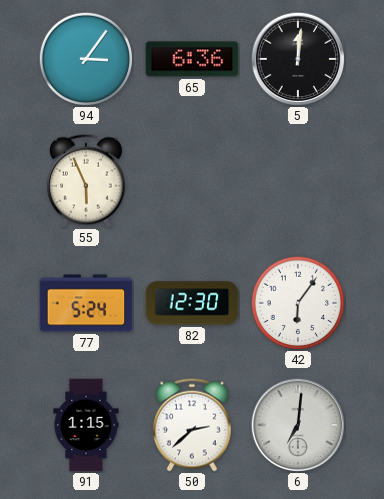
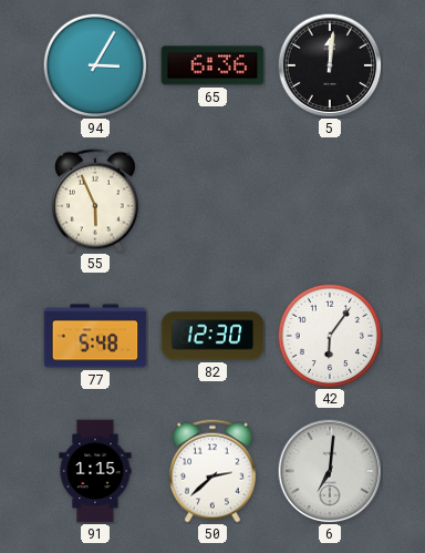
94: 3:06 -> 3:05
77: 5:24 -> 5:48
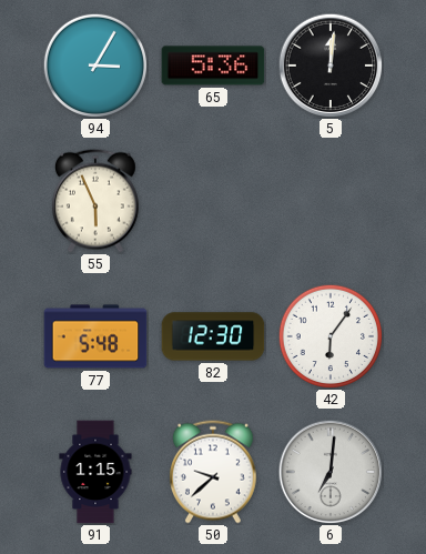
65: 6:36 -> 5:36
50: 2:38 -> 9:38
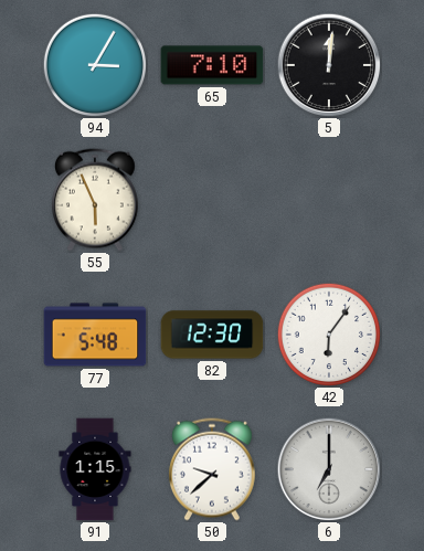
65: 5:36 -> 7:10
6: 7:01 -> 7:00
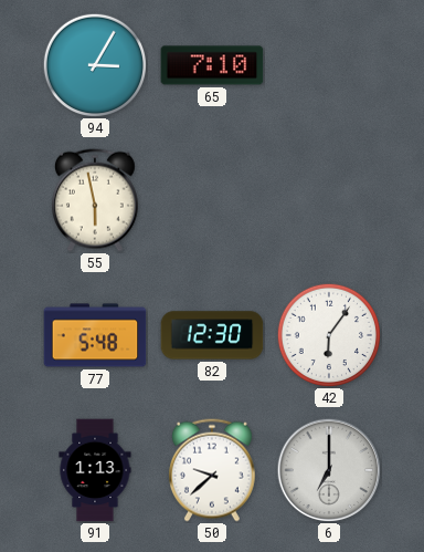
5: 12:01 -> none
55: 5:56 -> 5:58
91: 1:15 -> 1:13
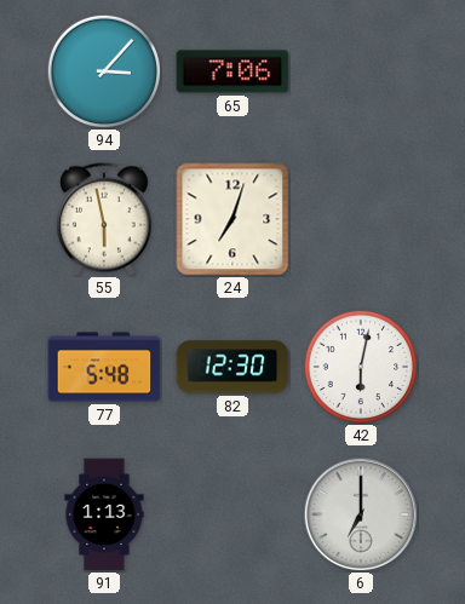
94: 3:05 -> 3:07
65: 7:10 -> 7:06
24: none -> 7:03
42: 6:06 -> 6:02
50: 9:38 -> none
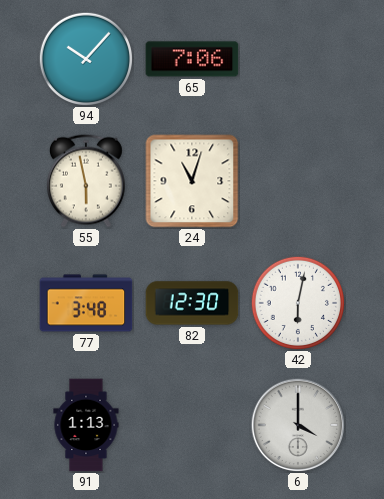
94: 3:07 -> 10:07
24: 7:03 -> 11:03
77: 5:48 -> 3:48
6: 7:00 -> 4:00
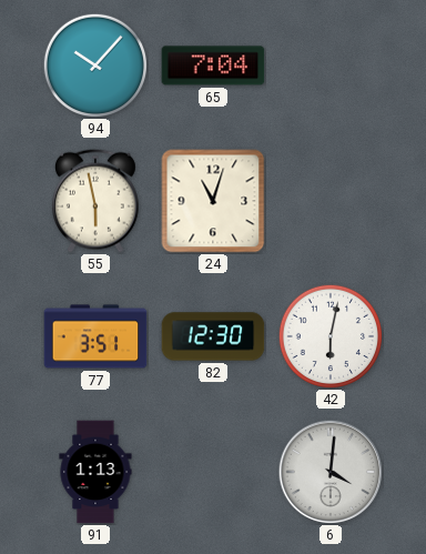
65: 7:06 -> 7:04
77: 3:48 -> 3:51
6: 4:00 -> 4:01
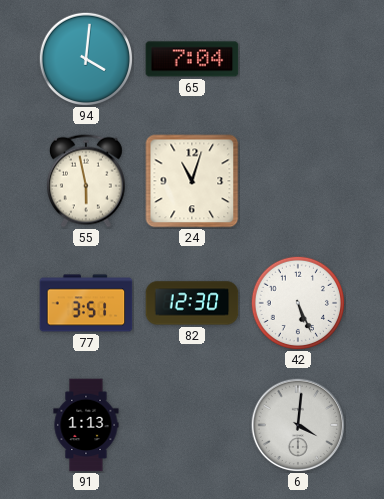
94: 10:07 -> 4:01
42: 6:02 -> 5:26
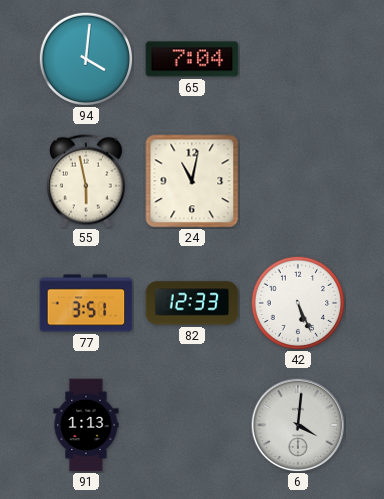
24: 11:03 -> 11:02
82: 12:30 -> 12:33
